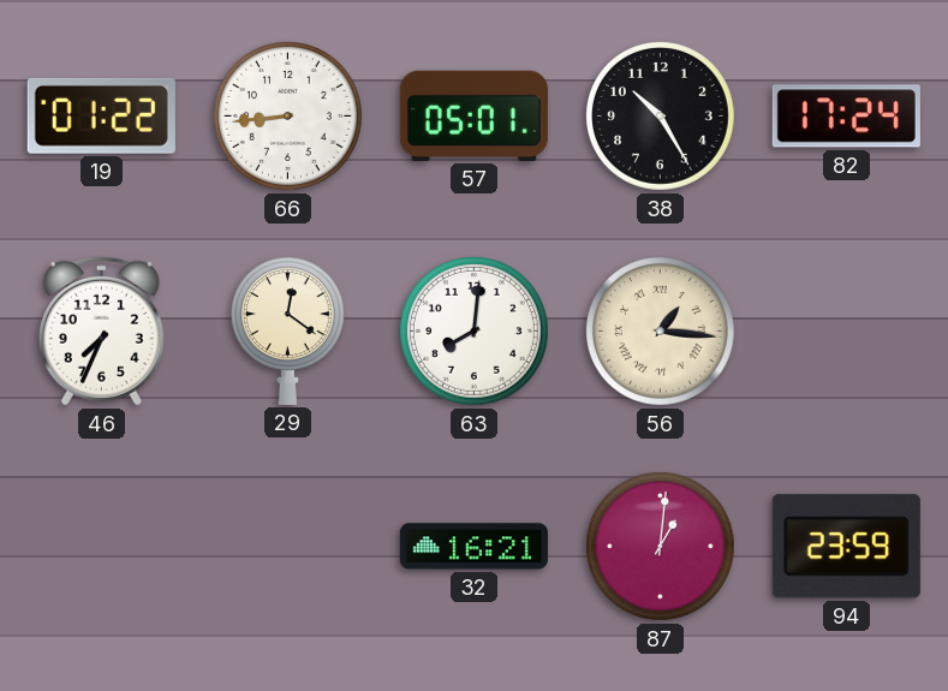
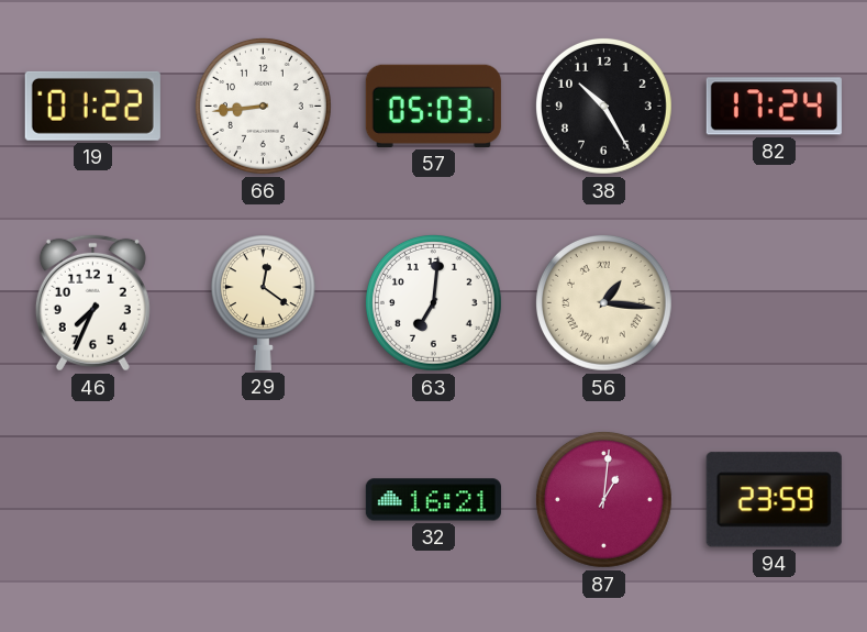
57: 05:01 -> 05:03
63: 8:01 -> 7:01
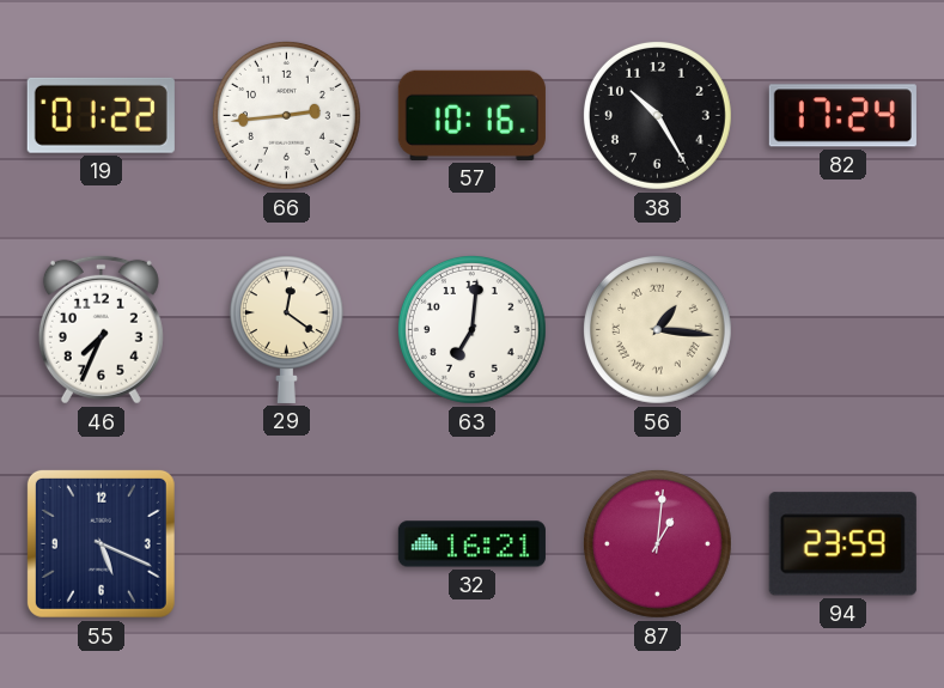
66: 8:44 -> 2:44
57: 05:03 -> 10:16
55: none -> 5:19
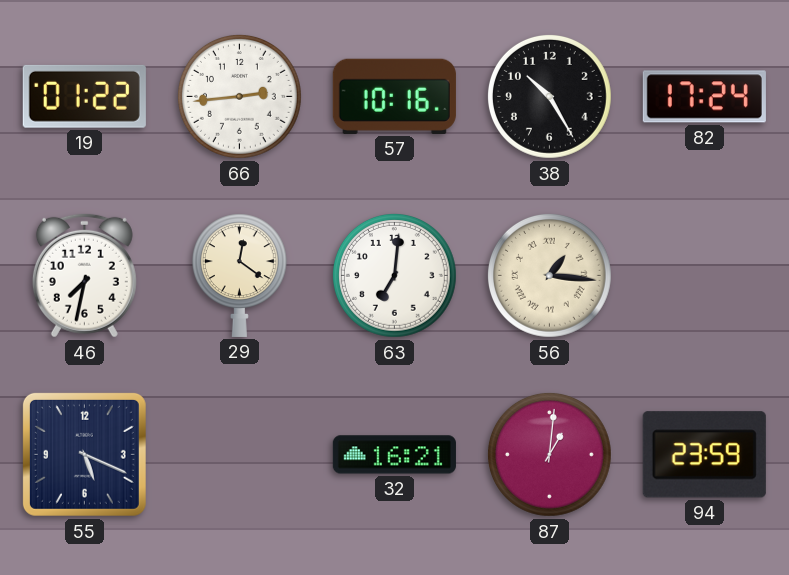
46: 7:34 -> 7:32
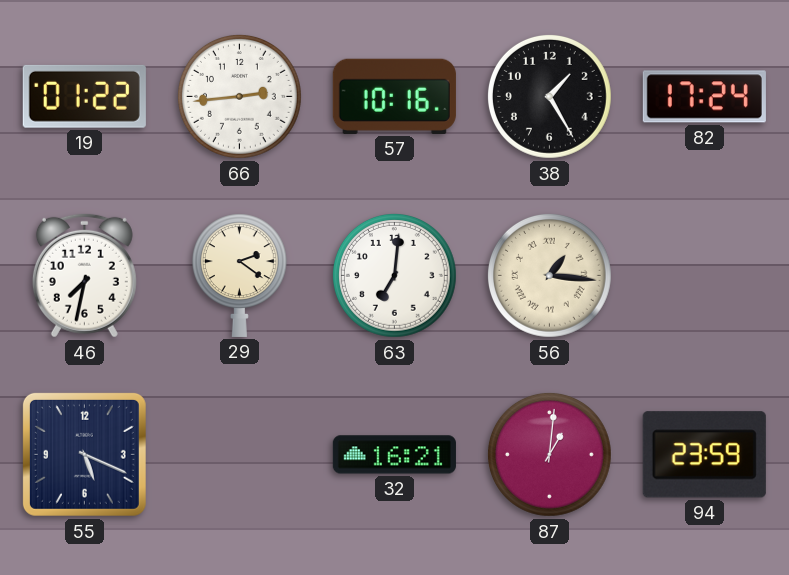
38: 10:25 -> 1:25
29: 12:21 -> 2:21
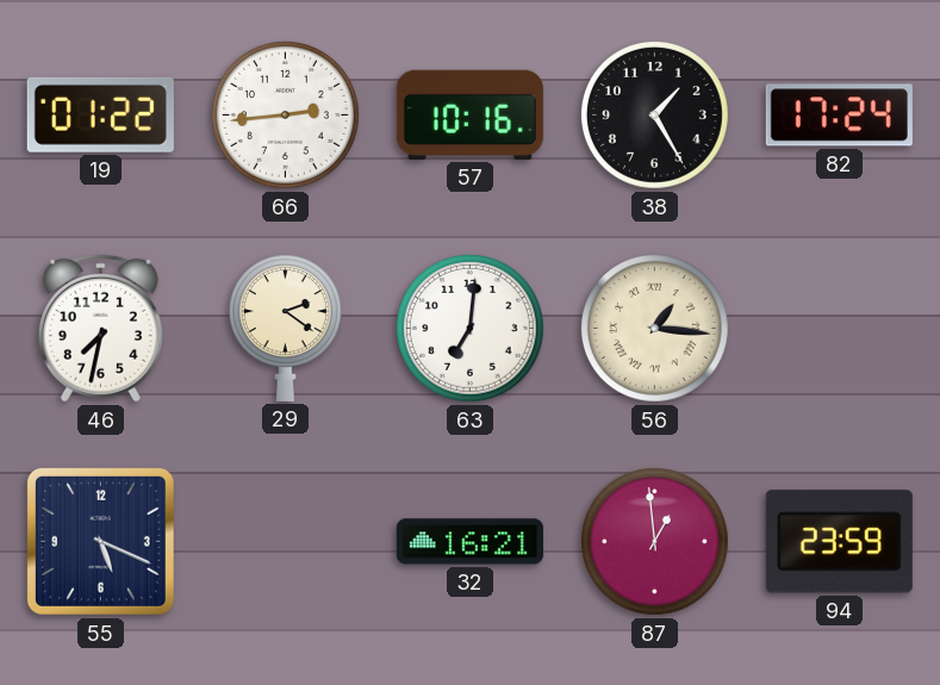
87: 1:01 -> 12:59
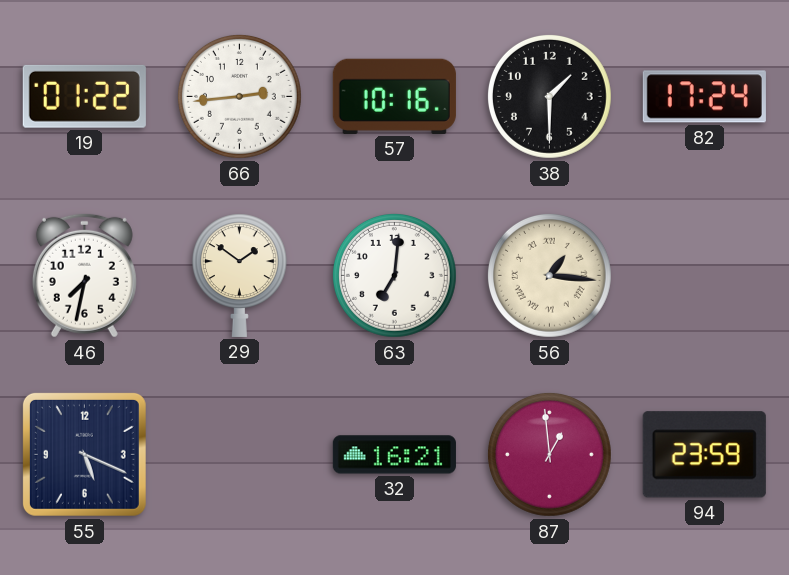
38: 1:25 -> 1:30
29: 2:21 -> 1:51
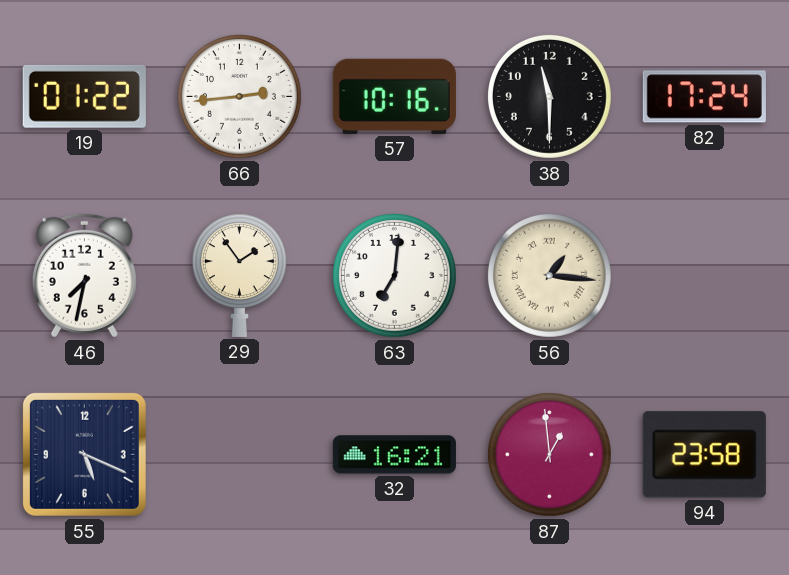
38: 1:30 -> 11:30
29: 1:51 -> 1:54
94: 23:59 -> 23:58
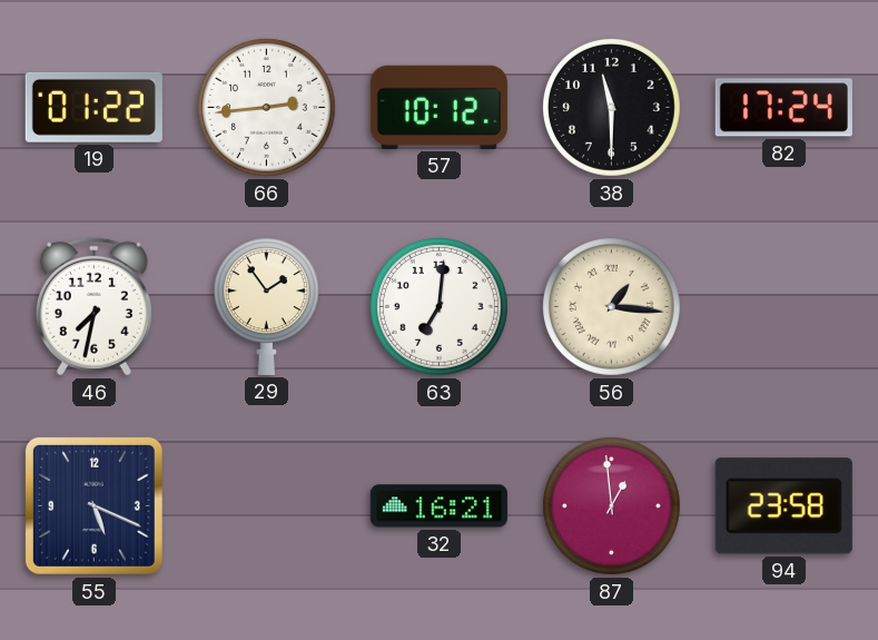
57: 10:16 -> 10:12
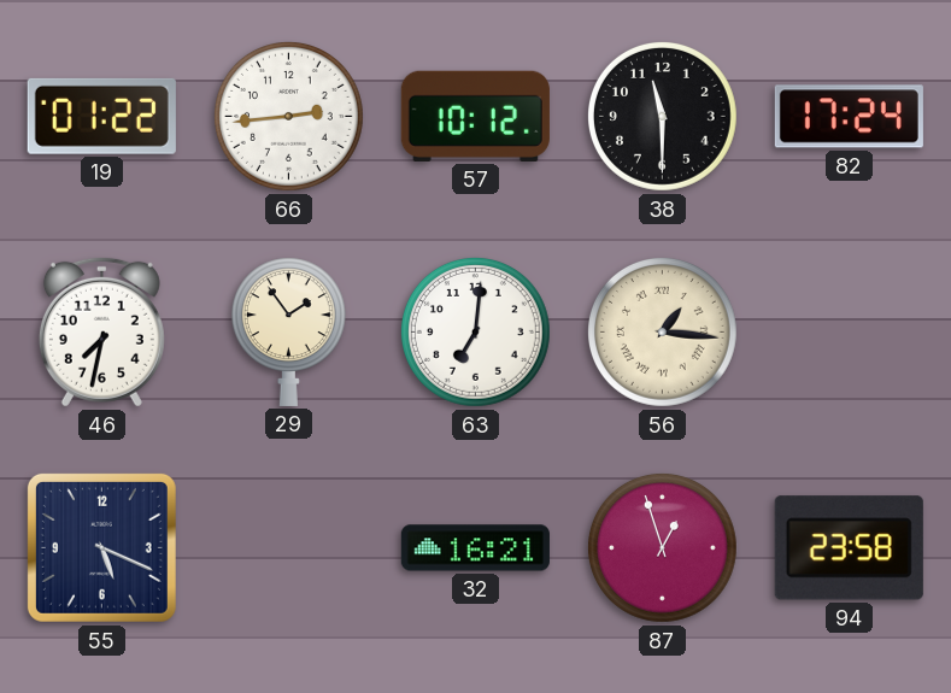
87: 12:59 -> 12:57
